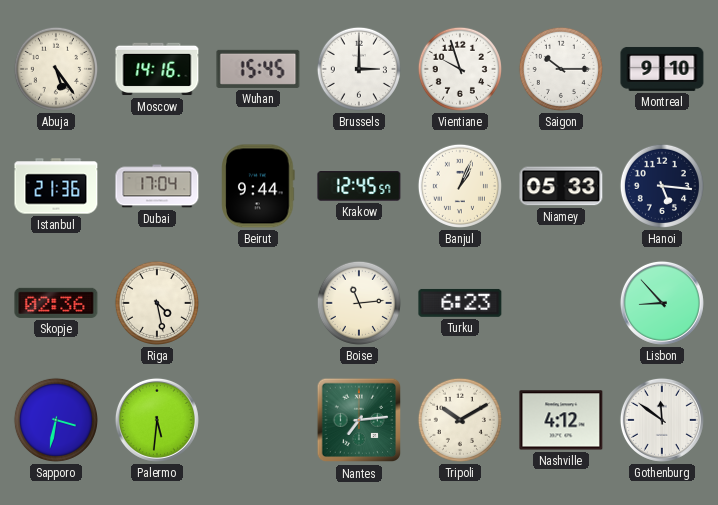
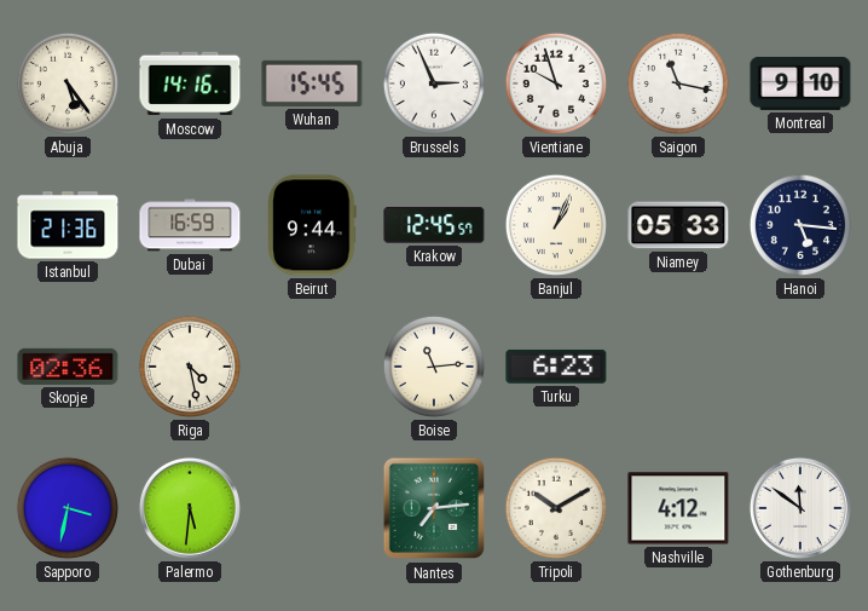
Brussels: 3:00 -> 2:56
Saigon: 10:15 -> 11:17
Dubai: 17:04 -> 16:59
Lisbon: 8:53 -> none
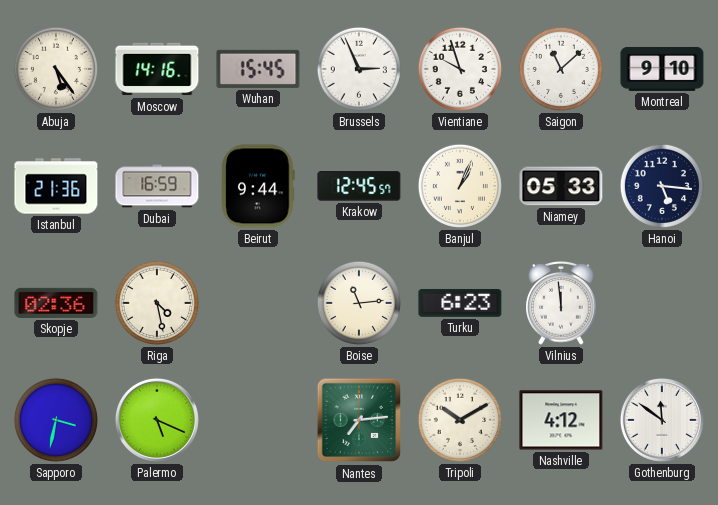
Saigon: 11:17 -> 11:08
Vilnius: none -> 11:59
Palermo: 5:31 -> 5:19
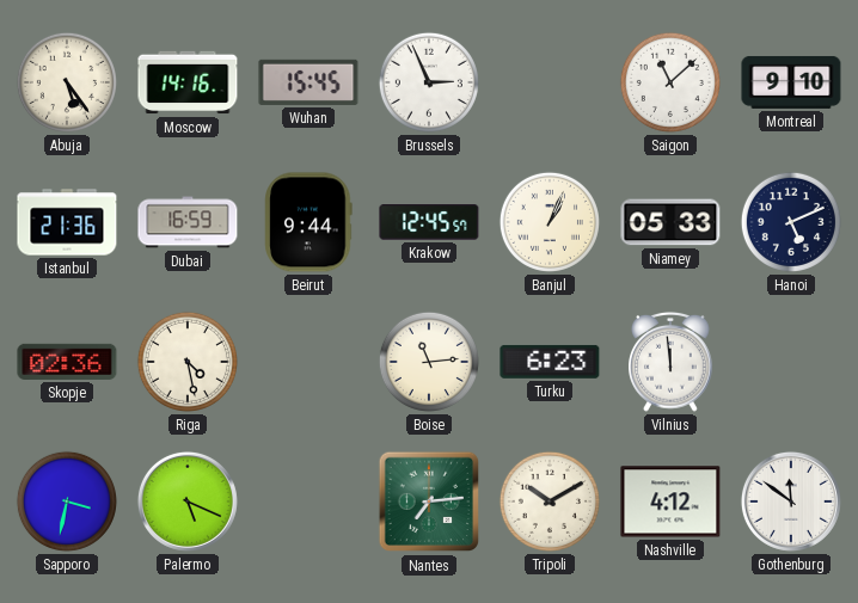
Vientiane: 9:57 -> none
Hanoi: 5:16 -> 5:11
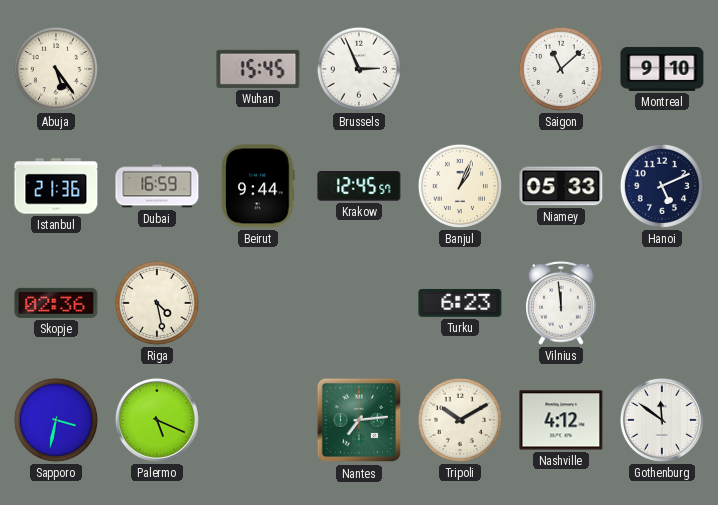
Moscow: 14:16 -> none
Boise: 11:14 -> none
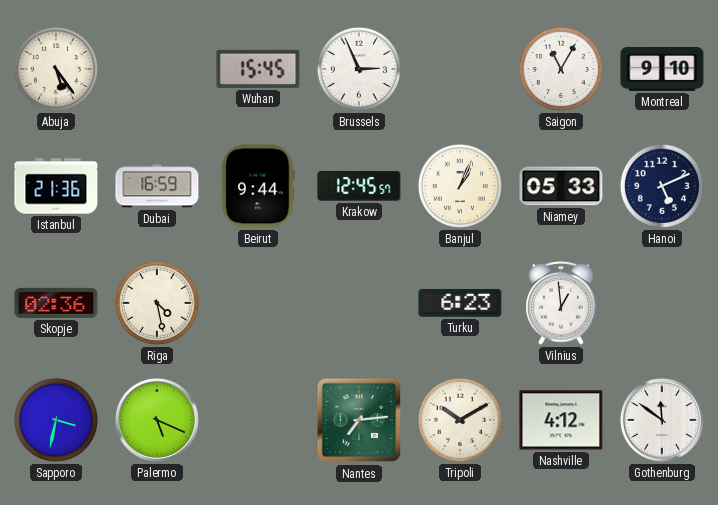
Saigon: 11:08 -> 11:05
Vilnius: 11:59 -> 12:59
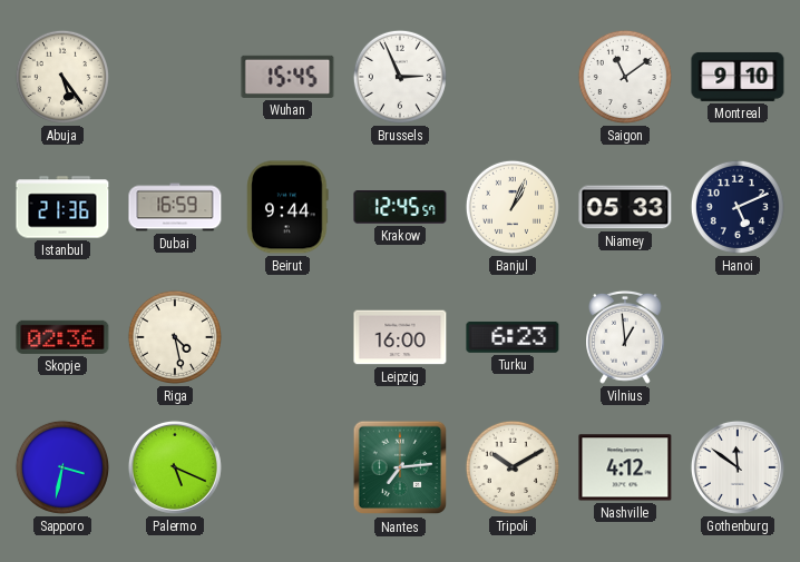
Saigon: 11:05 -> 11:09
Leipzig: none -> 16:00
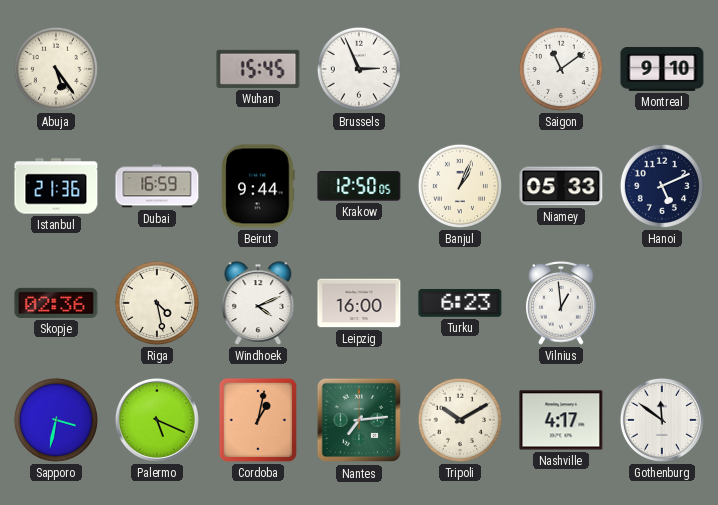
Krakow: 12:45 -> 12:50
Windhoek: none -> 4:11
Cordoba: none -> 1:02
Nashville: 4:12 -> 4:17
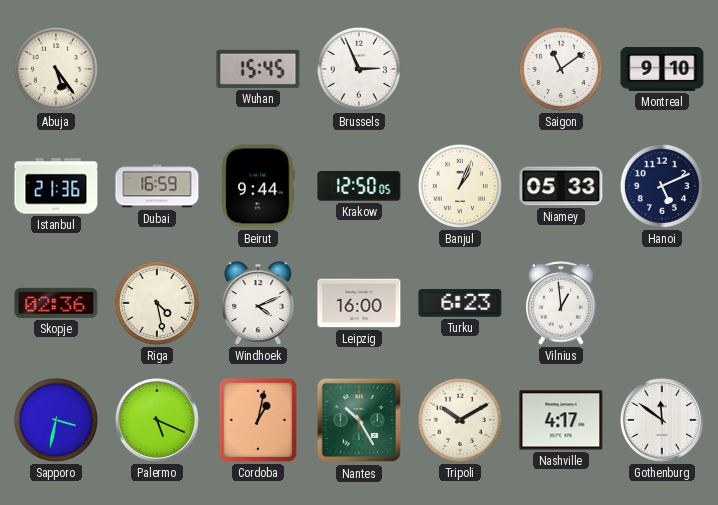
Nantes: 7:14 -> 10:25
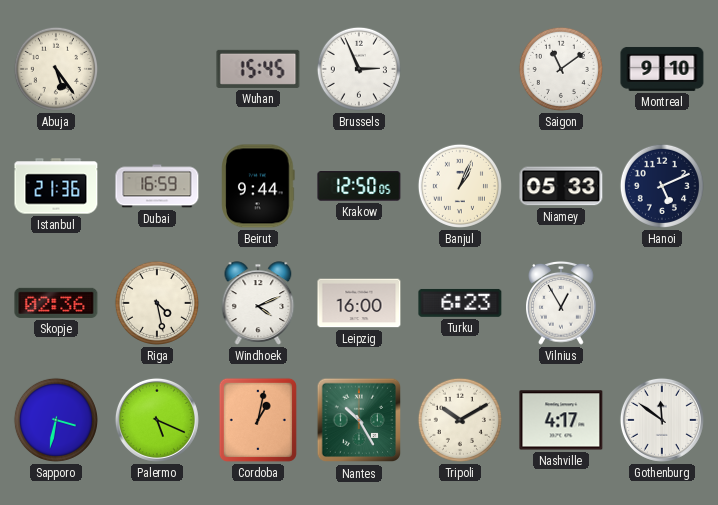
Vilnius: 12:59 -> 12:55
